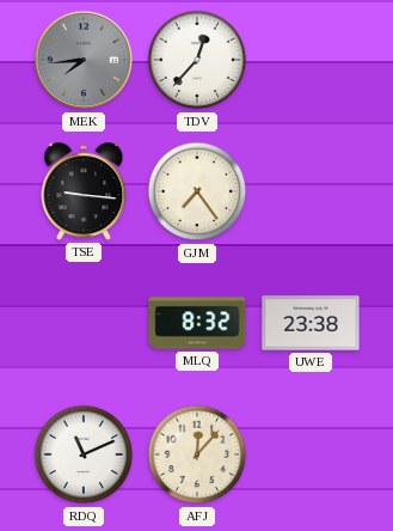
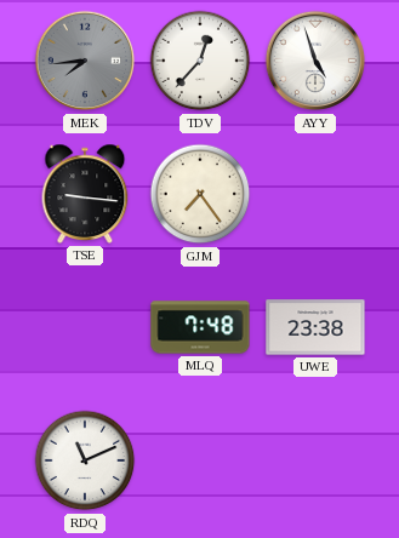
AYY: none -> 4:57
MLQ: 8:32 -> 7:48
AFJ: 12:07 -> none
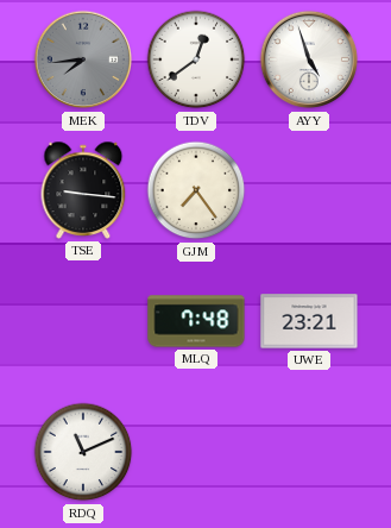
TDV: 12:37 -> 12:39
UWE: 23:38 -> 23:21
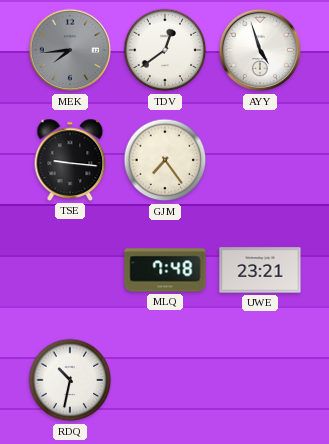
RDQ: 11:11 -> 10:32
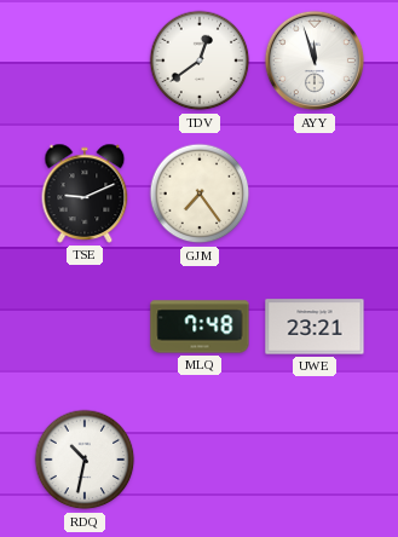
MEK: 7:44 -> none
AYY: 4:57 -> 11:57
TSE: 9:16 -> 9:11
